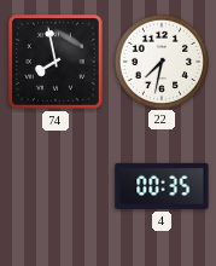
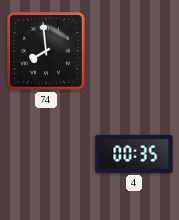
74: 7:58 -> 7:59
22: 7:32 -> none
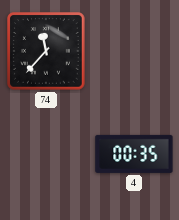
74: 7:59 -> 11:37
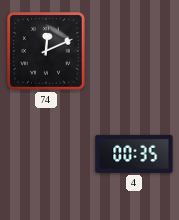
74: 11:37 -> 12:11
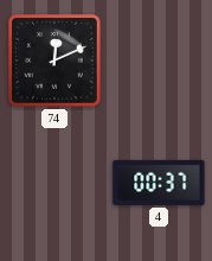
4: 00:35 -> 00:37
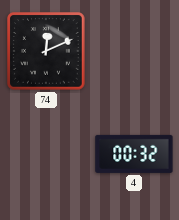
4: 00:37 -> 00:32
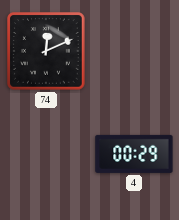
4: 00:32 -> 00:29
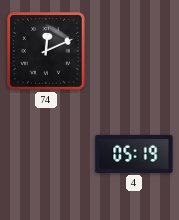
4: 00:29 -> 05:19
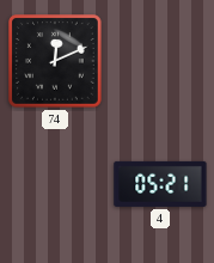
4: 05:19 -> 05:21
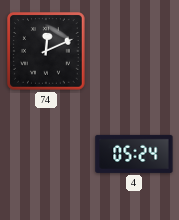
4: 05:21 -> 05:24
